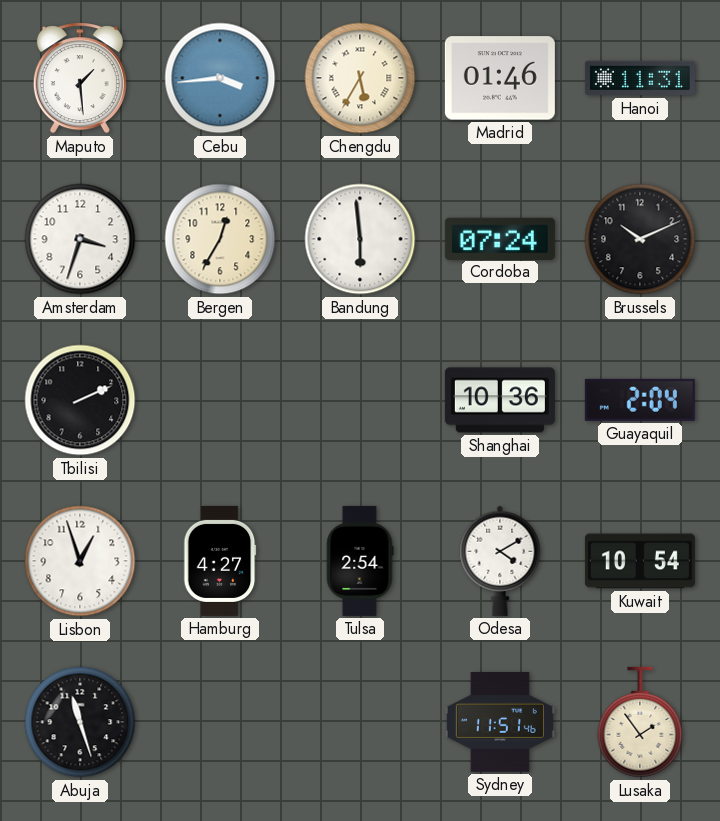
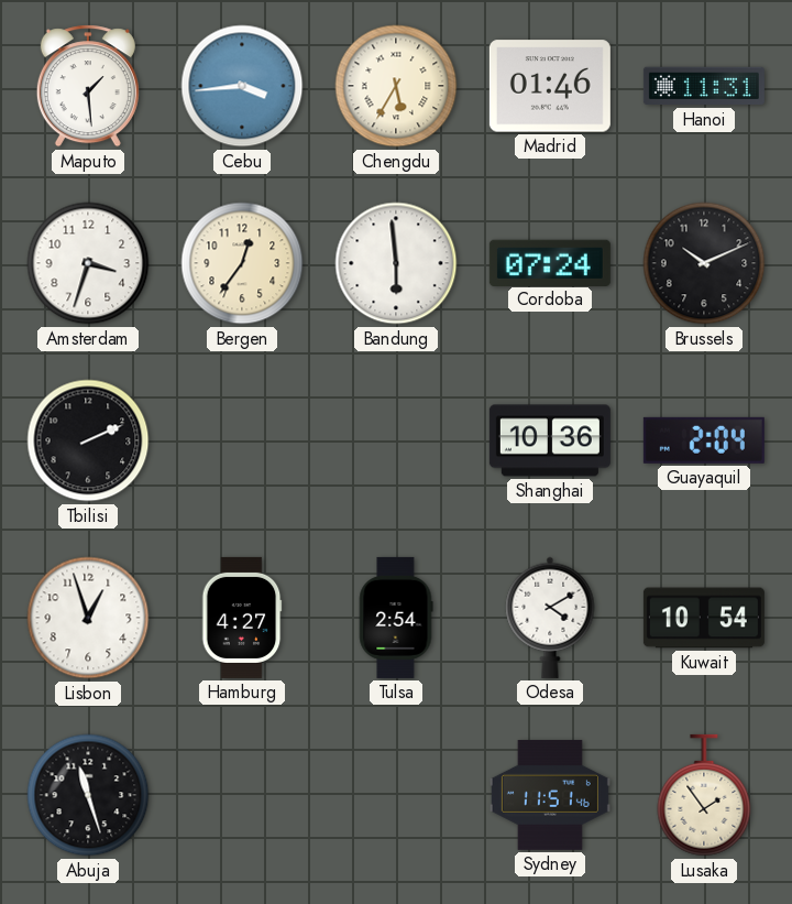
Bergen: 12:35 -> 12:36
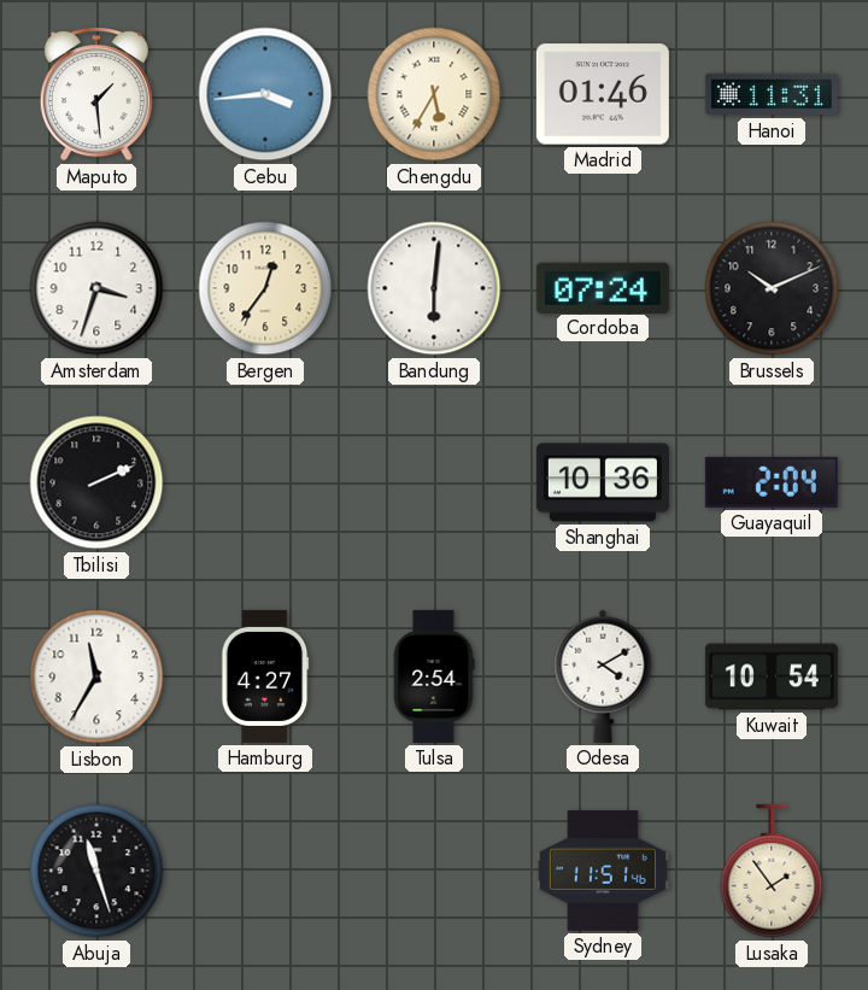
Bandung: 5:59 -> 6:01
Lisbon: 12:57 -> 11:35
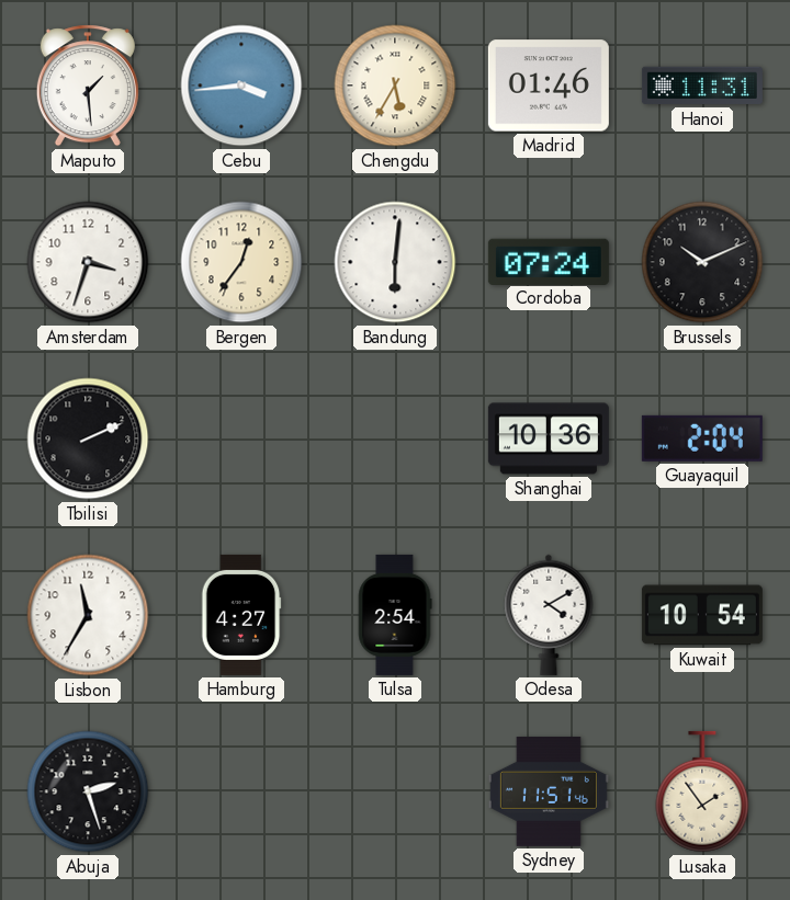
Abuja: 11:27 -> 2:27
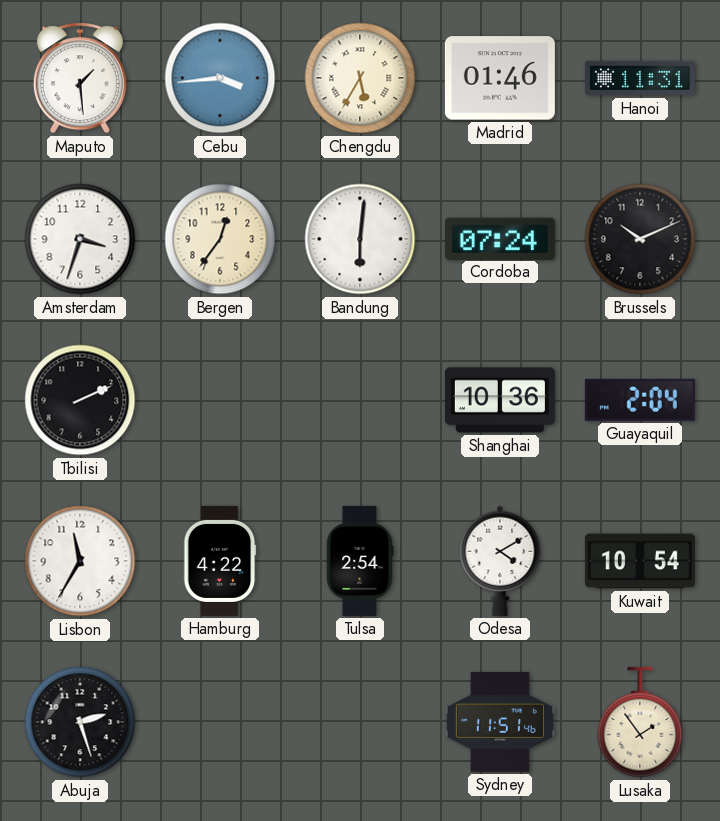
Hamburg: 4:27 -> 4:22
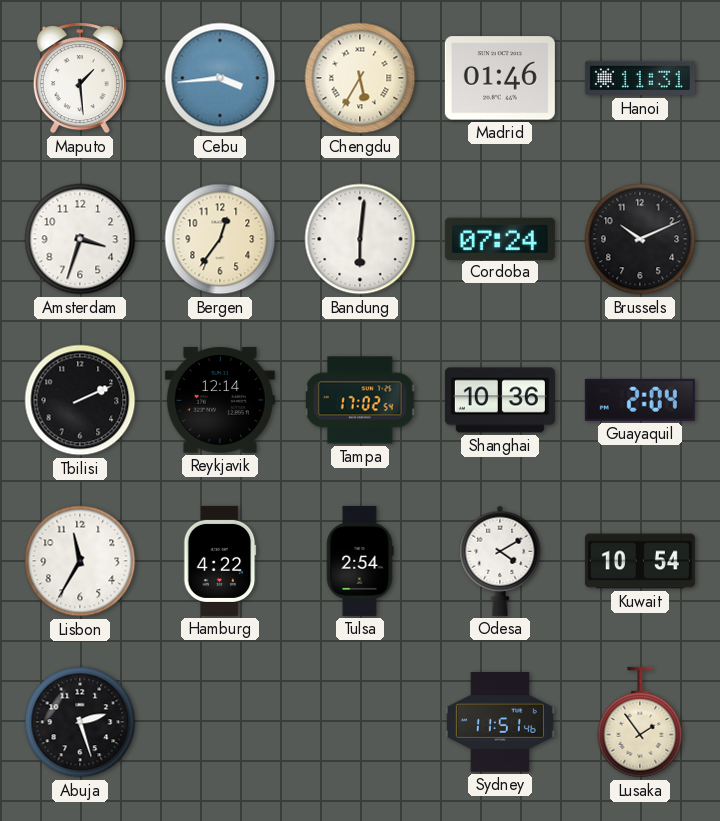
Reykjavik: none -> 12:14
Tampa: none -> 17:02
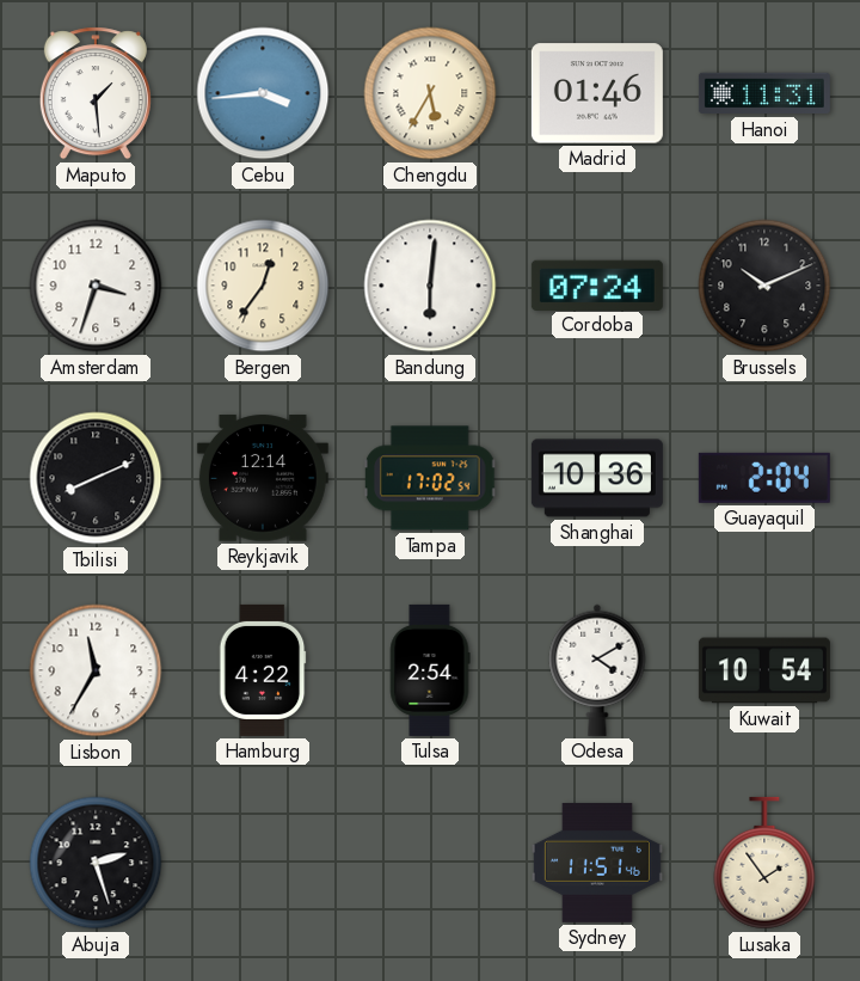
Tbilisi: 2:11 -> 8:11
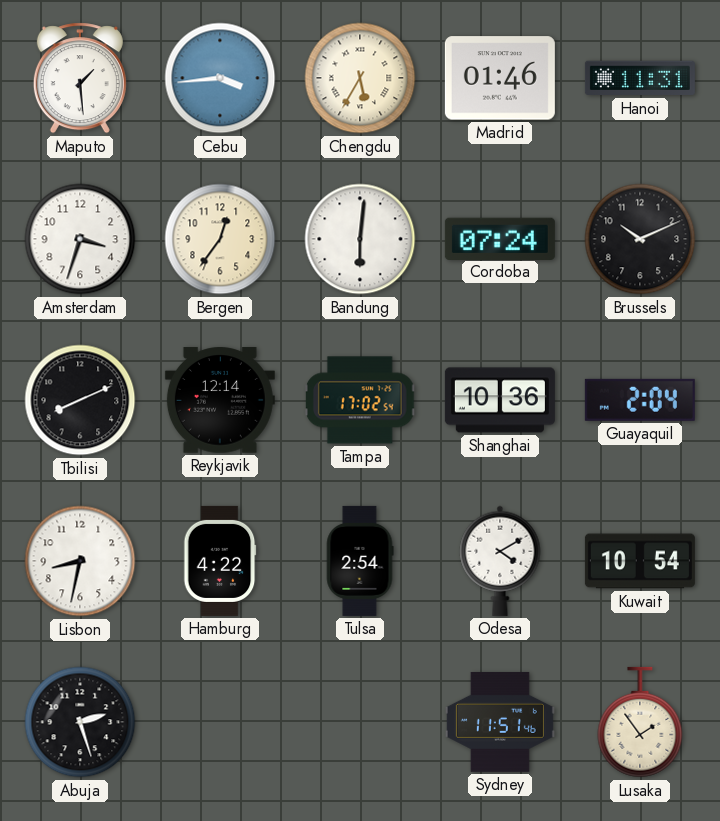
Lisbon: 11:35 -> 8:32
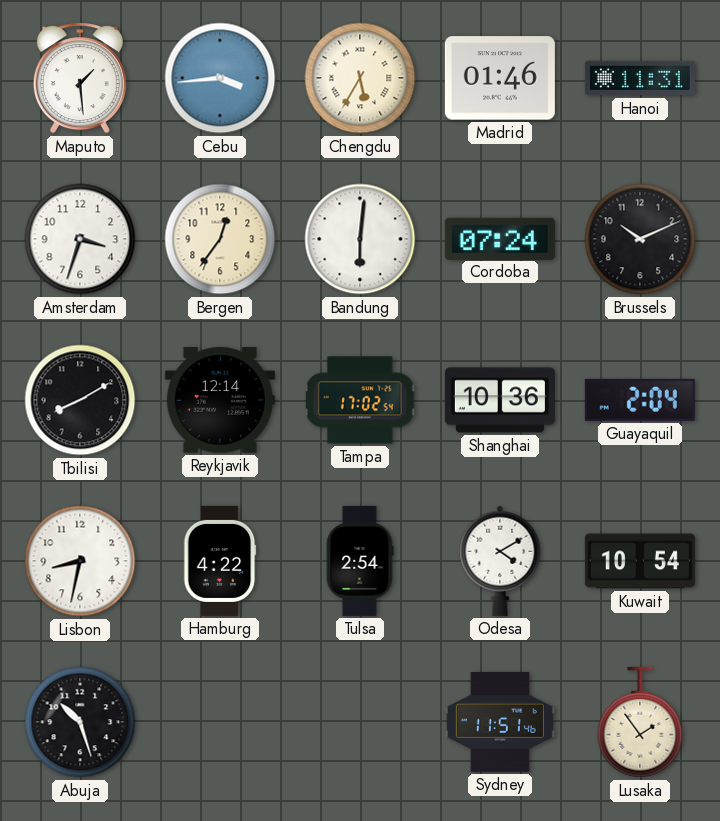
Tbilisi: 8:11 -> 8:10
Abuja: 2:27 -> 10:27
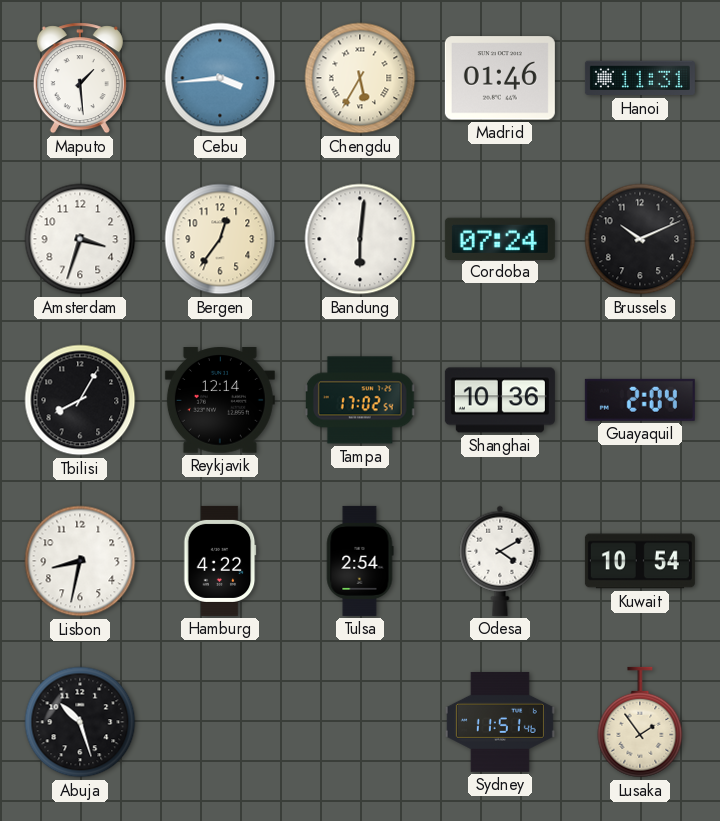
Tbilisi: 8:10 -> 8:05
